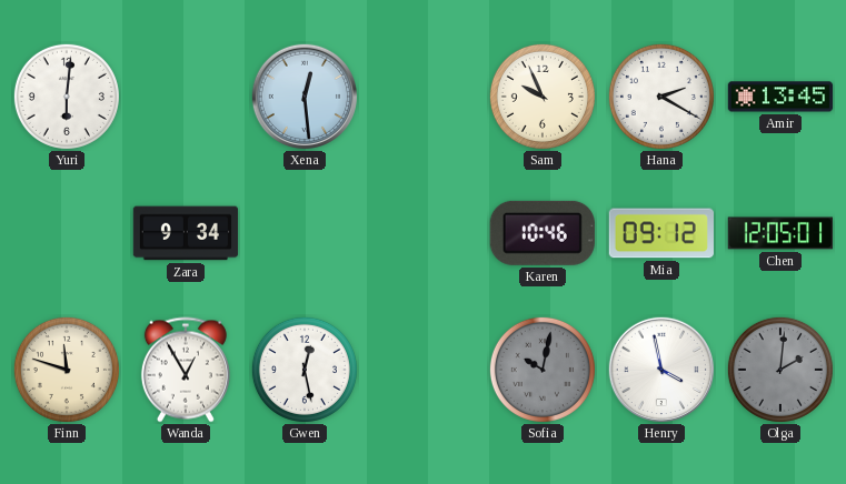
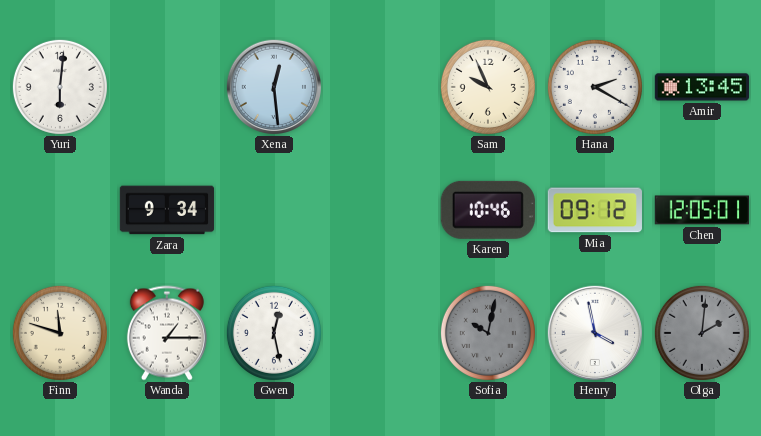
Wanda: 12:55 -> 1:15
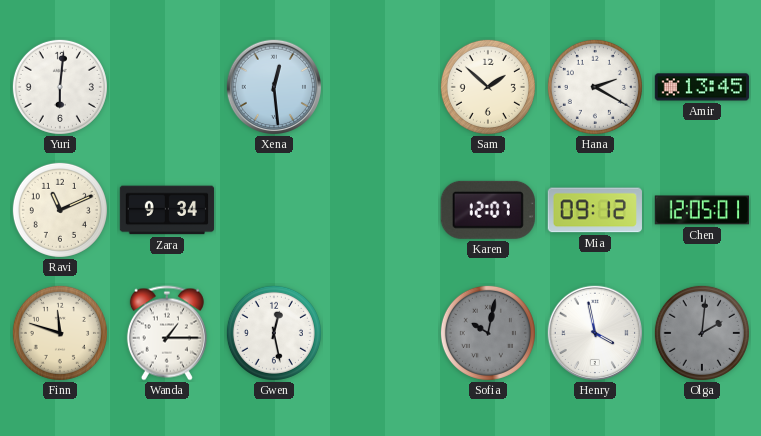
Sam: 9:56 -> 1:52
Ravi: none -> 11:11
Karen: 10:46 -> 12:07
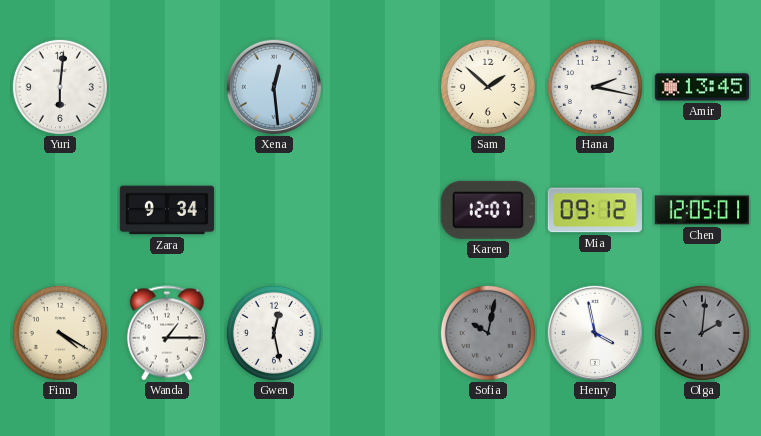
Hana: 2:20 -> 2:17
Ravi: 11:11 -> none
Finn: 11:48 -> 4:20
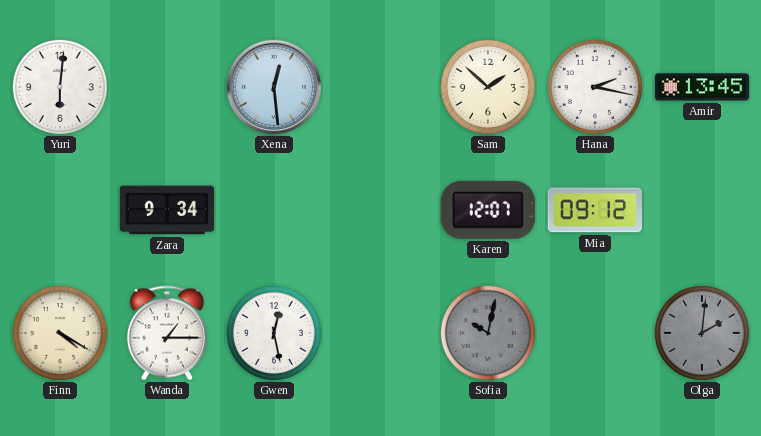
Chen: 12:05 -> none
Henry: 3:58 -> none
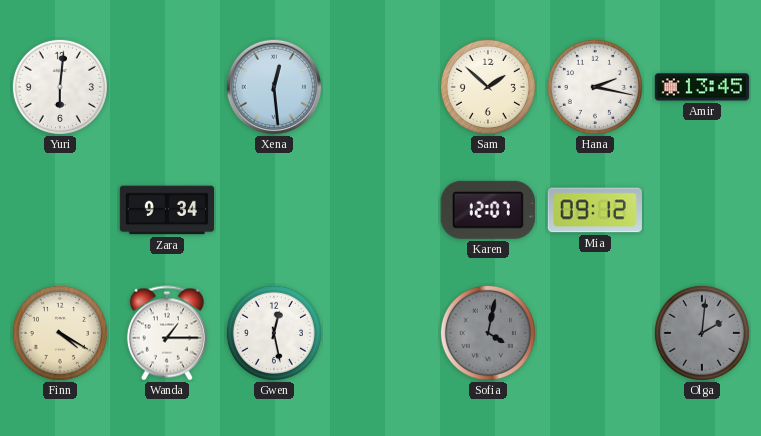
Sofia: 10:02 -> 4:02
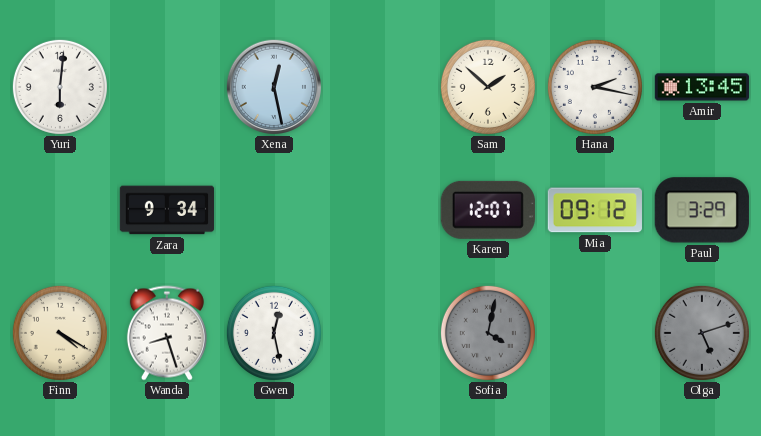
Xena: 12:29 -> 12:28
Paul: none -> 3:29
Wanda: 1:15 -> 8:27
Olga: 2:01 -> 5:12
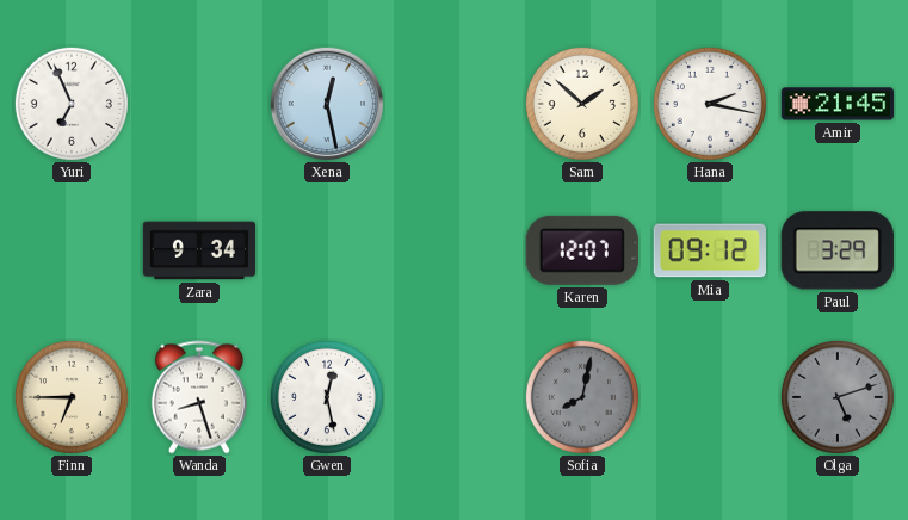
Yuri: 6:01 -> 6:56
Amir: 13:45 -> 21:45
Finn: 4:20 -> 6:45
Sofia: 4:02 -> 8:02
